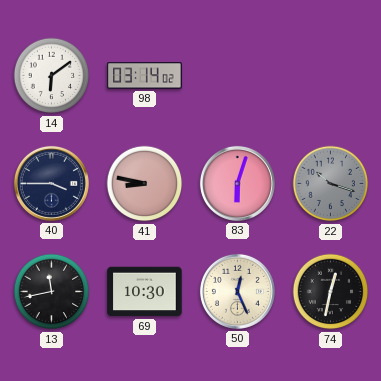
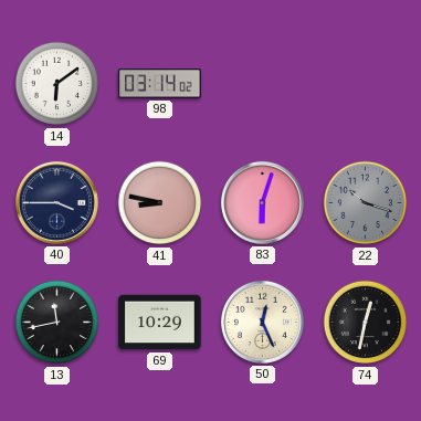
69: 10:30 -> 10:29
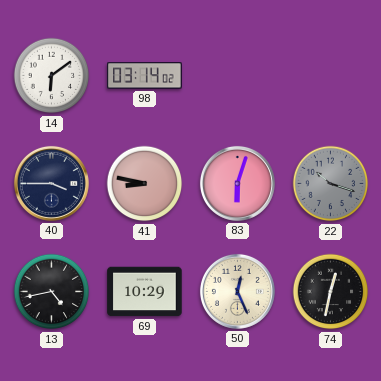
13: 11:43 -> 4:43
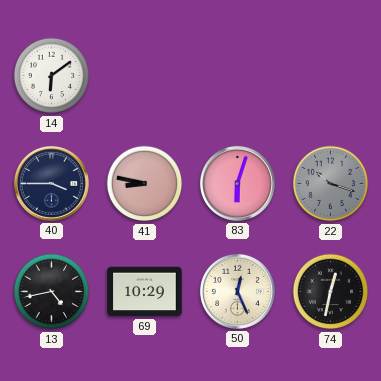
98: 03:14 -> none
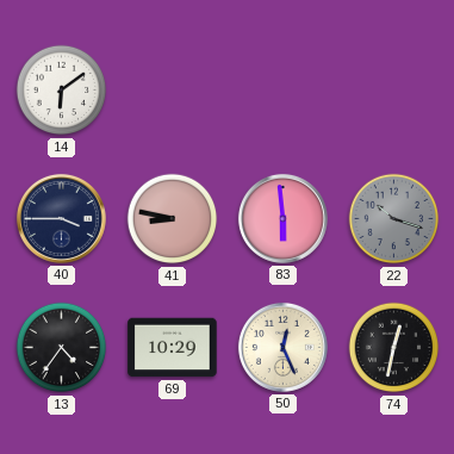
83: 6:03 -> 5:59
13: 4:43 -> 4:36
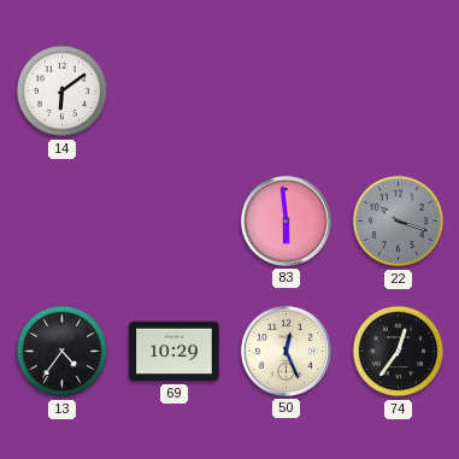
40: 3:45 -> none
41: 8:47 -> none
74: 12:32 -> 12:36
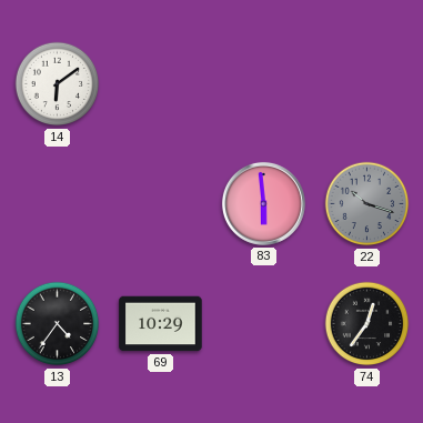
50: 12:26 -> none
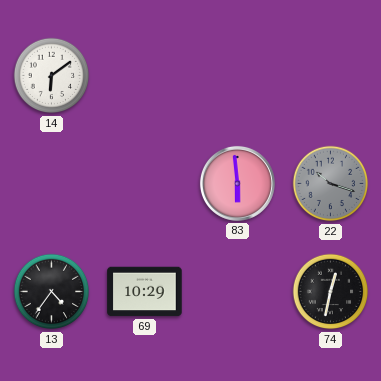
74: 12:36 -> 12:32
